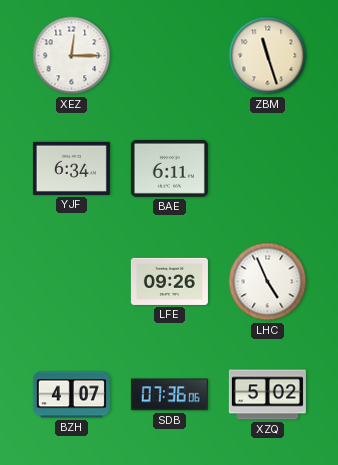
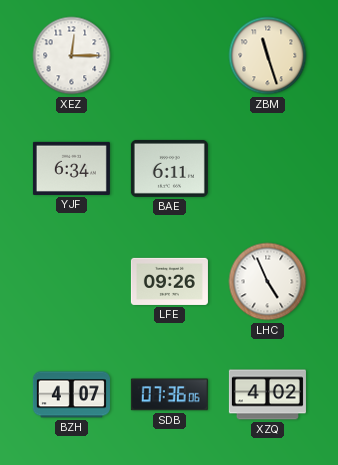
XZQ: 5:02 -> 4:02
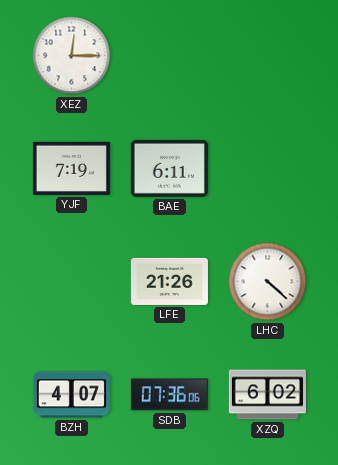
ZBM: 11:27 -> none
YJF: 6:34 -> 7:19
LFE: 09:26 -> 21:26
LHC: 4:56 -> 4:22
XZQ: 4:02 -> 6:02
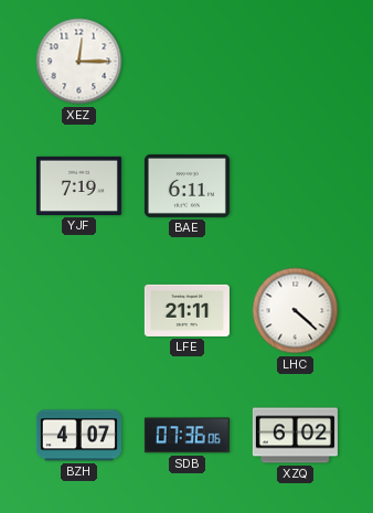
LFE: 21:26 -> 21:11
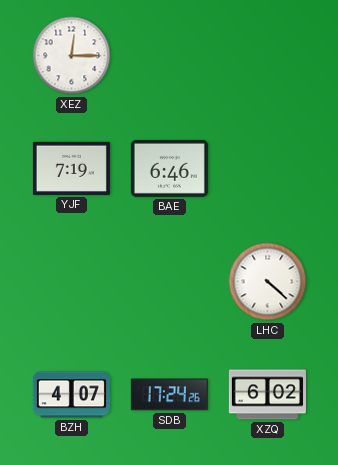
BAE: 6:11 -> 6:46
LFE: 21:11 -> none
SDB: 07:36 -> 17:24
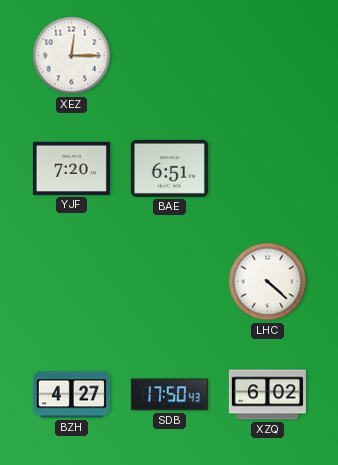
YJF: 7:19 -> 7:20
BAE: 6:46 -> 6:51
BZH: 4:07 -> 4:27
SDB: 17:24 -> 17:50
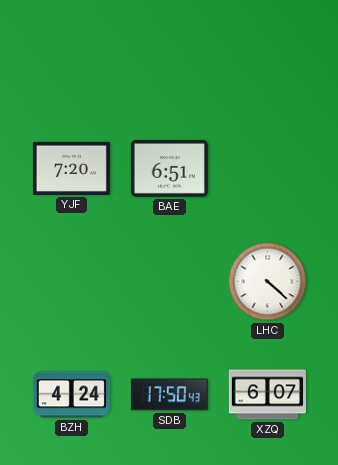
XEZ: 12:15 -> none
BZH: 4:27 -> 4:24
XZQ: 6:02 -> 6:07
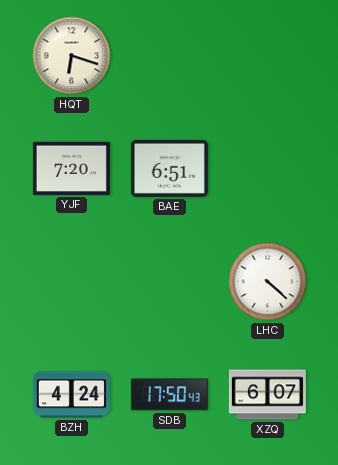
HQT: none -> 6:18
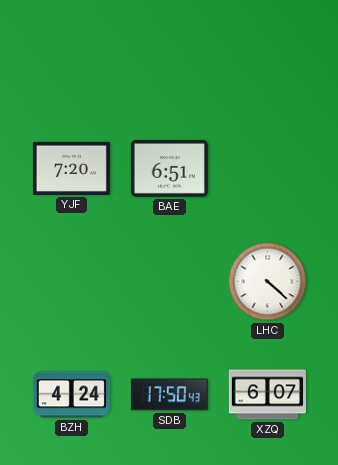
HQT: 6:18 -> none
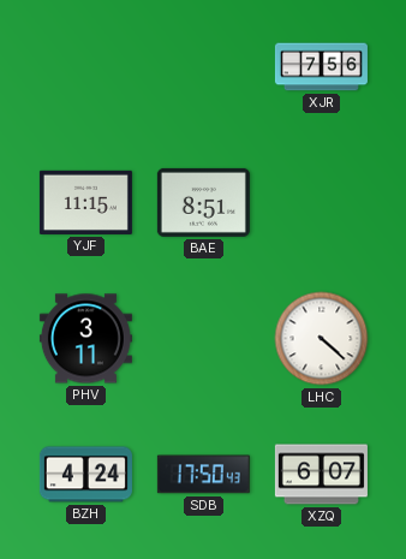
XJR: none -> 7:56
YJF: 7:20 -> 11:15
BAE: 6:51 -> 8:51
PHV: none -> 3:11
